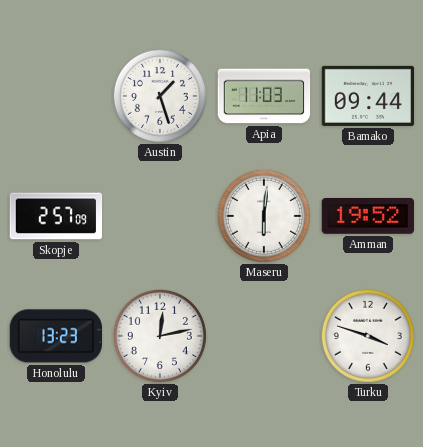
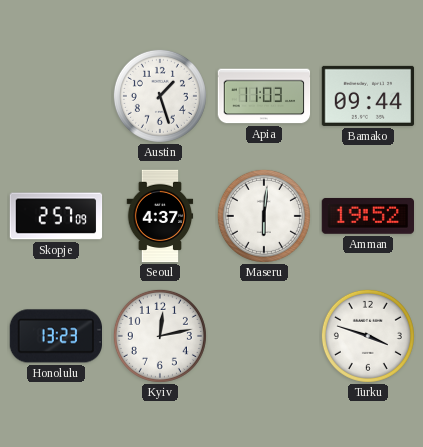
Seoul: none -> 4:37
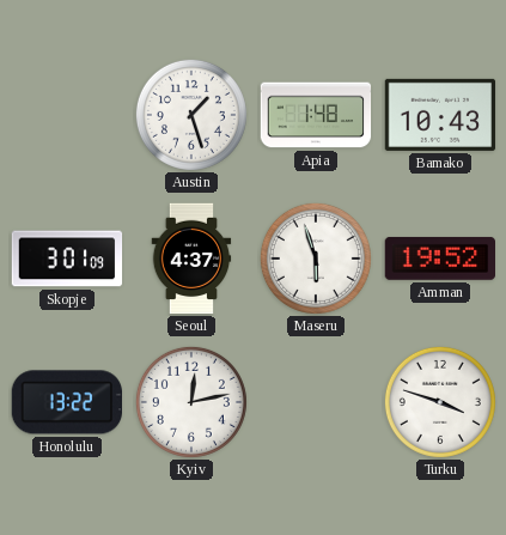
Apia: 11:03 -> 1:48
Bamako: 09:44 -> 10:43
Skopje: 2:57 -> 3:01
Maseru: 6:01 -> 5:57
Honolulu: 13:23 -> 13:22
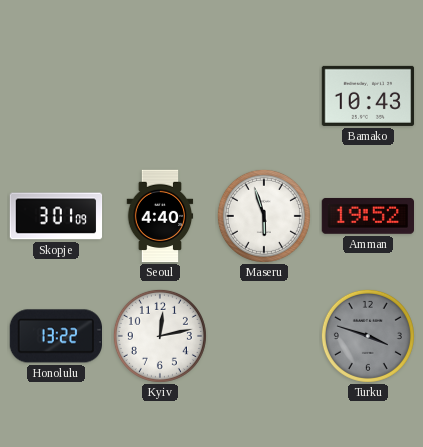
Austin: 1:27 -> none
Apia: 1:48 -> none
Seoul: 4:37 -> 4:40
Turku dial: white -> grey
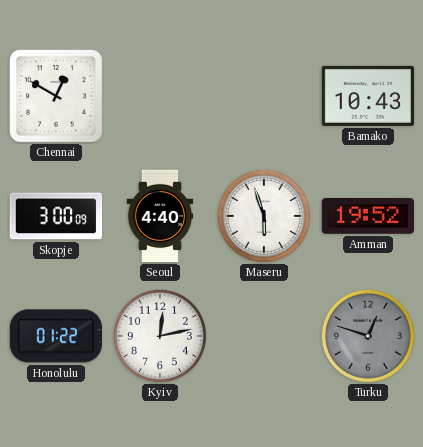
Chennai: none -> 12:50
Skopje: 3:01 -> 3:00
Honolulu: 13:22 -> 01:22
Turku: 3:48 -> 12:48
